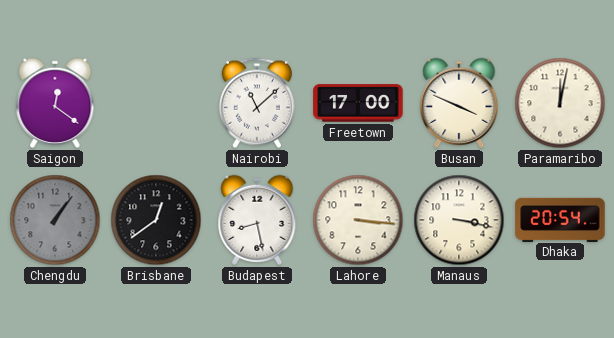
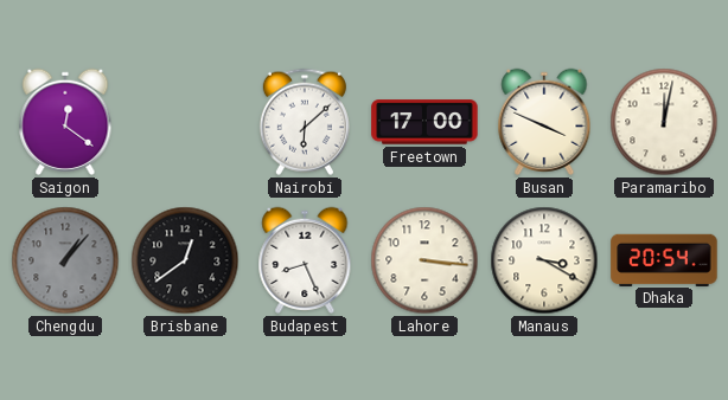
Nairobi: 11:08 -> 6:08
Chengdu: 1:06 -> 1:07
Budapest: 8:28 -> 8:26
Manaus: 3:17 -> 3:20
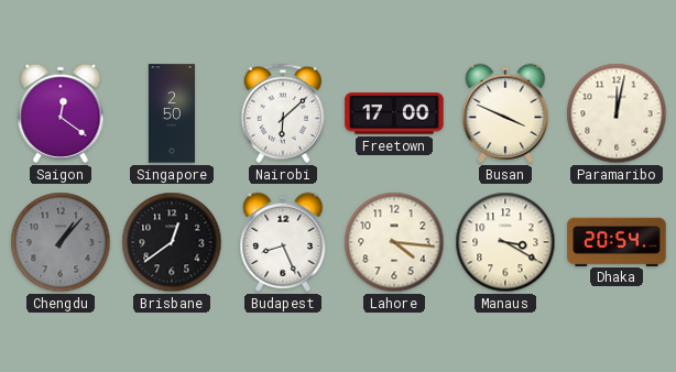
Singapore: none -> 2:50
Lahore: 3:16 -> 4:16
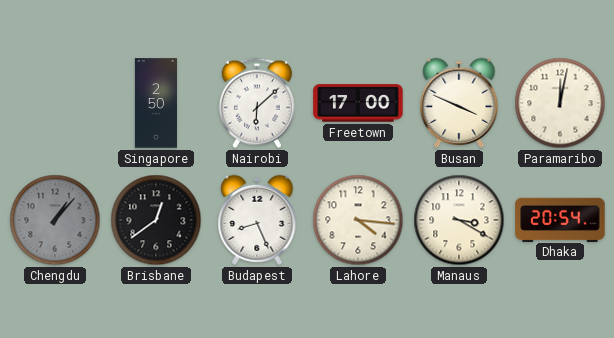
Saigon: 12:21 -> none
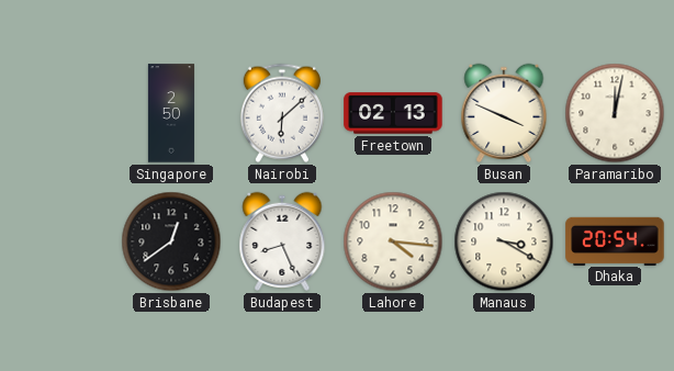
Freetown: 17:00 -> 02:13
Chengdu: 1:07 -> none
